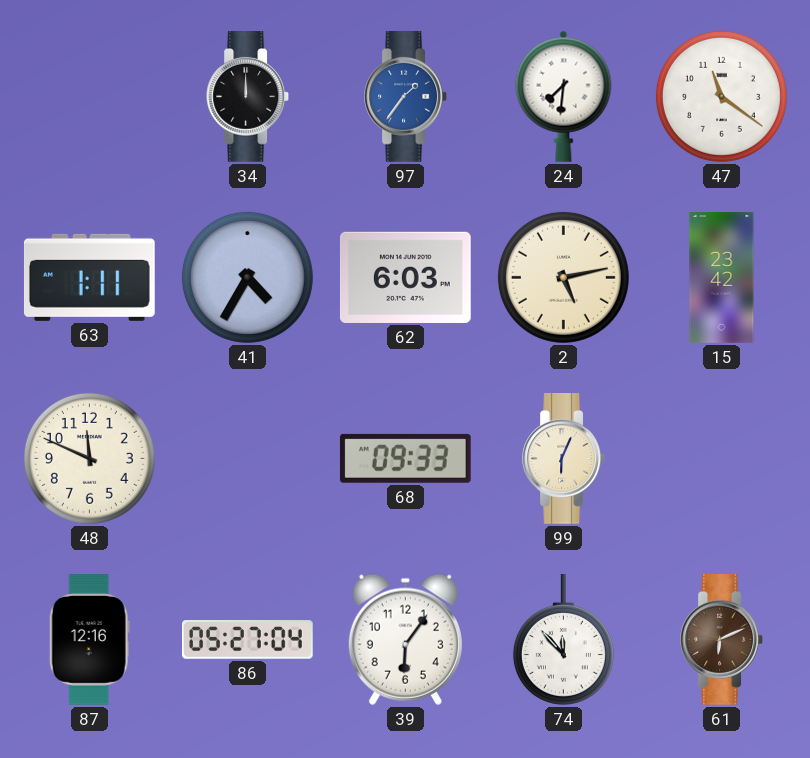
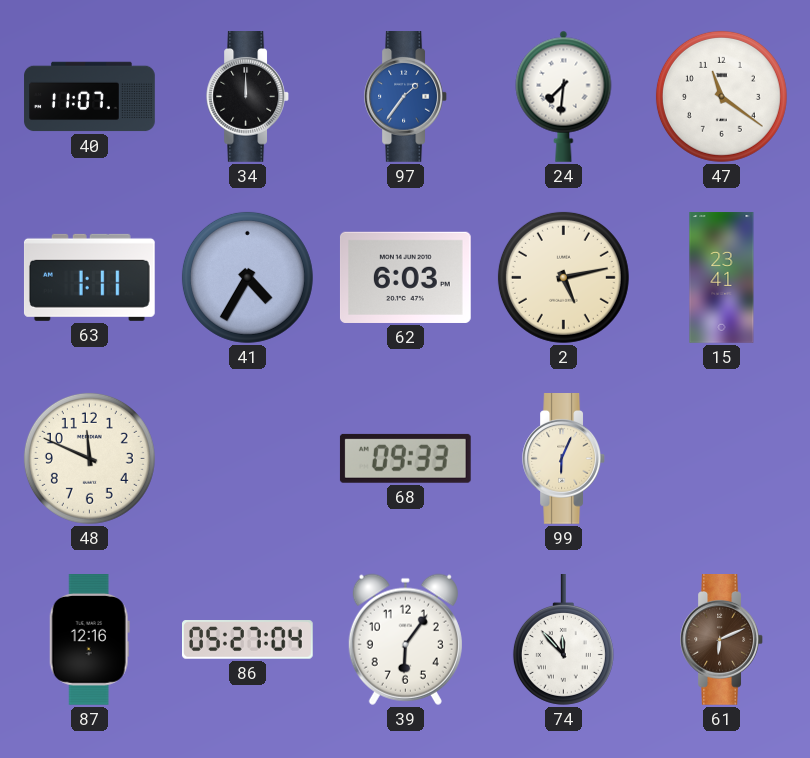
40: none -> 11:07
15: 23:42 -> 23:41
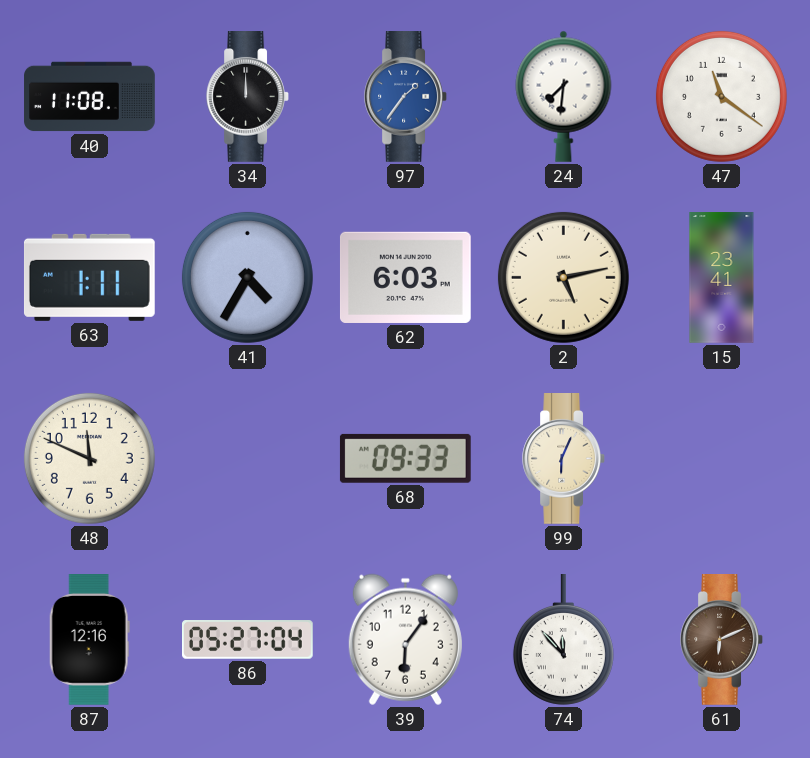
40: 11:07 -> 11:08
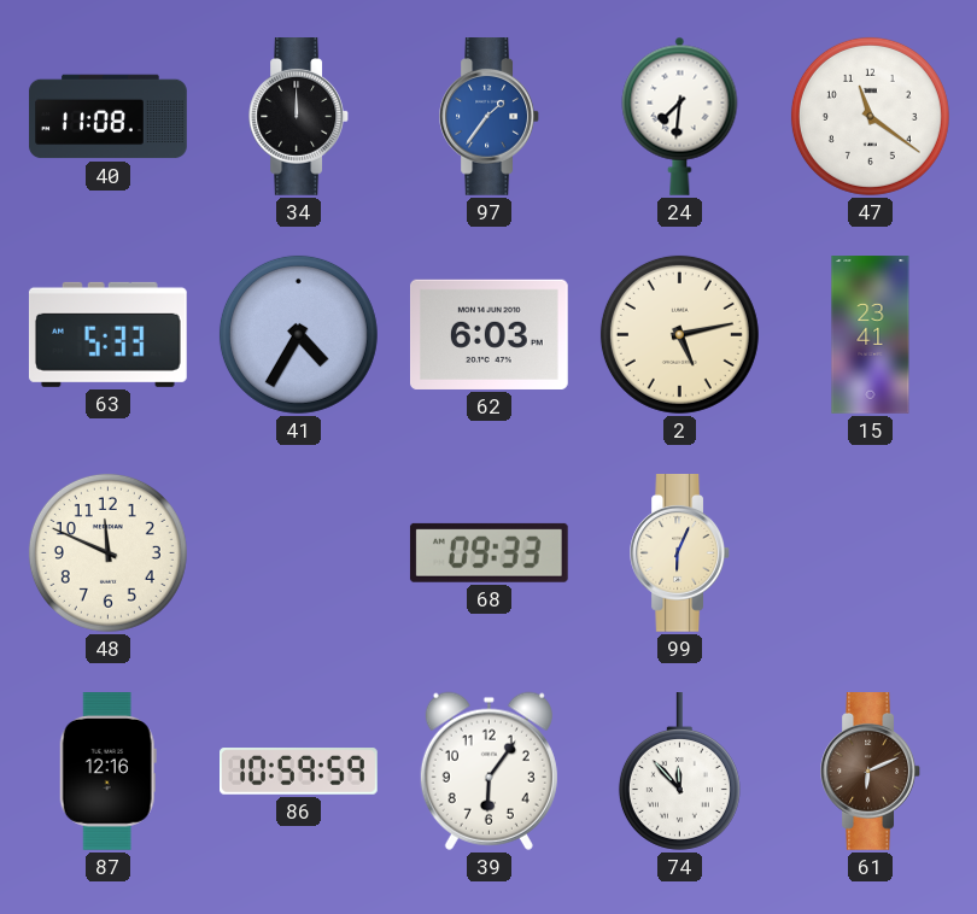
63: 1:11 -> 5:33
86: 05:27 -> 10:59
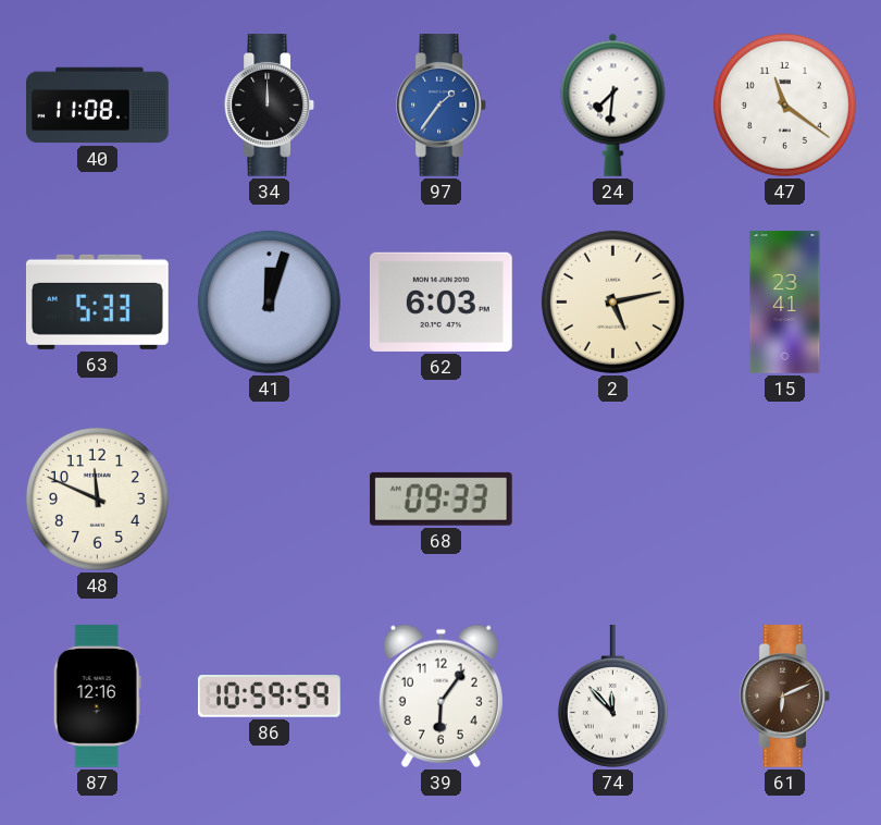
41: 4:35 -> 12:03
99: 6:04 -> none
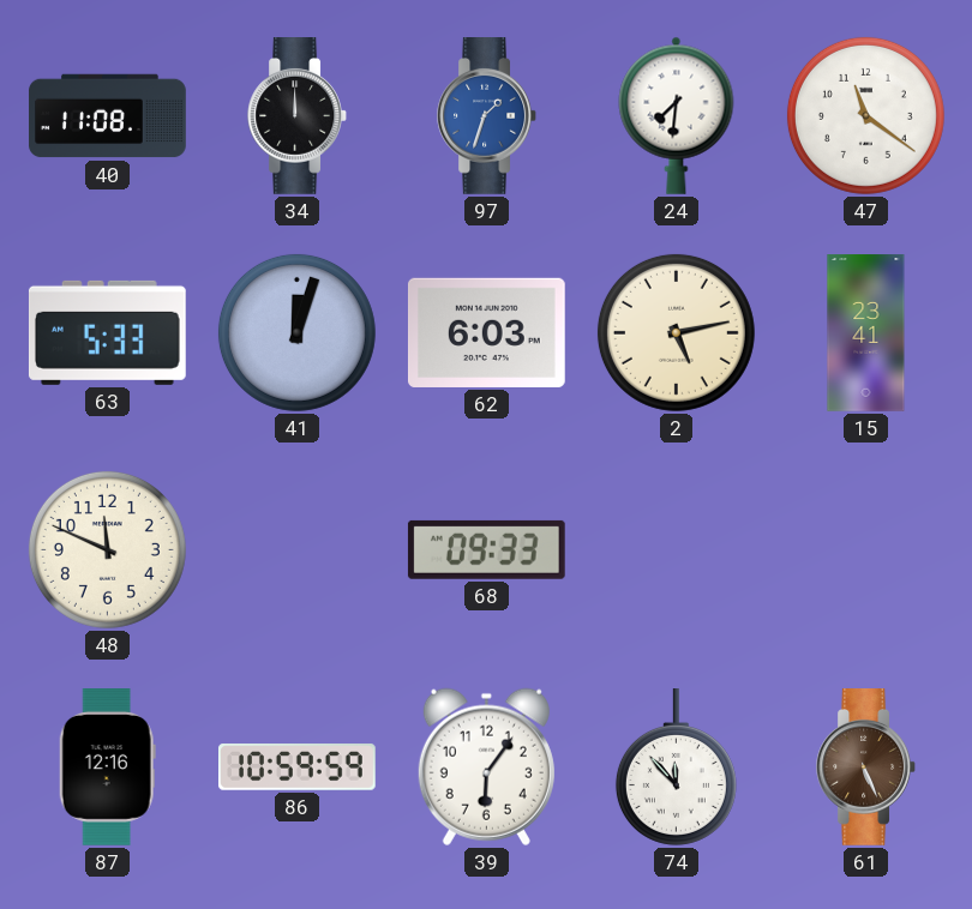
97: 1:36 -> 1:33
61: 6:11 -> 5:26
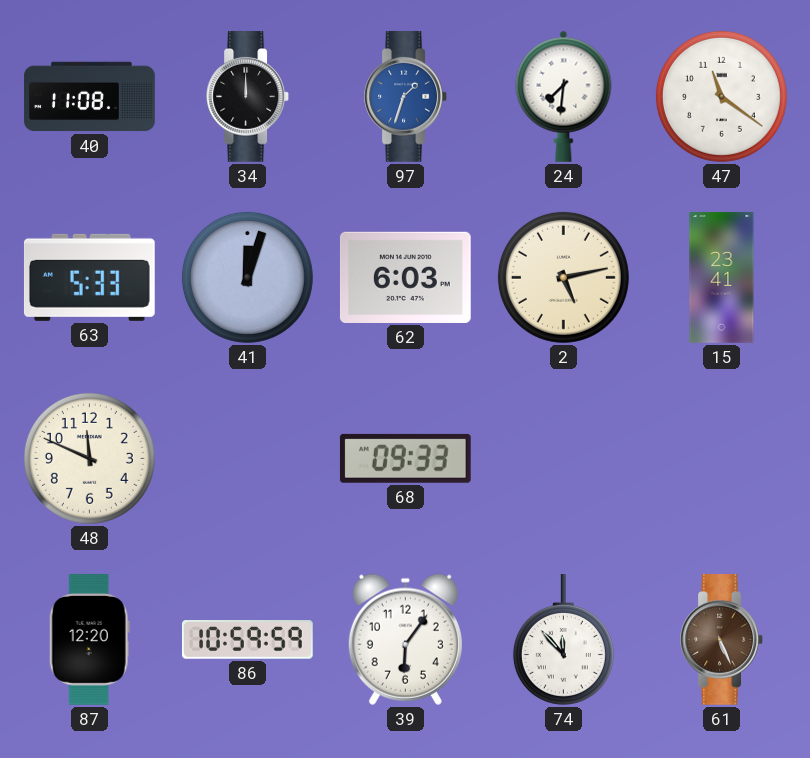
87: 12:16 -> 12:20
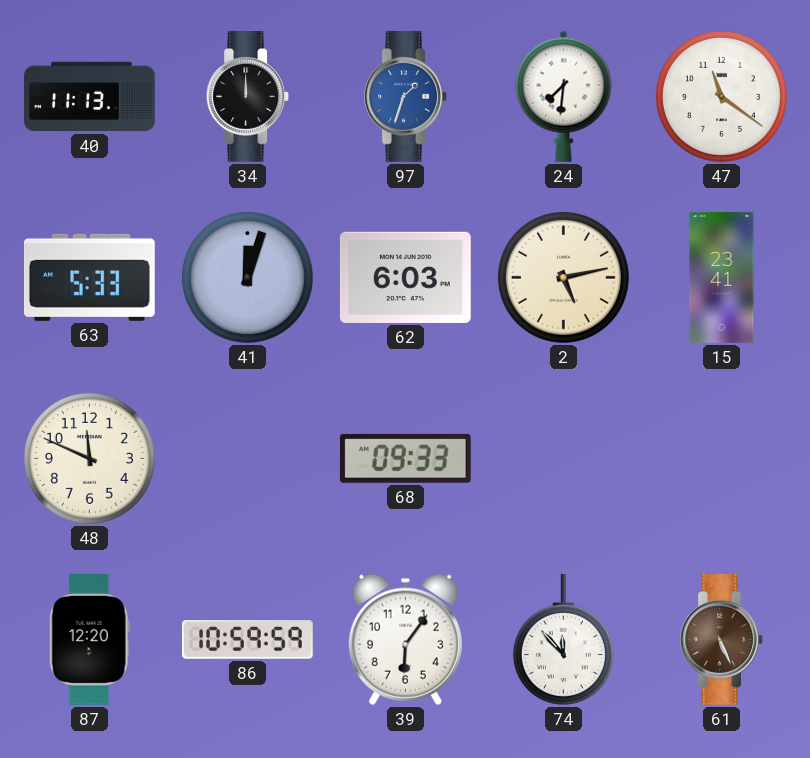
40: 11:08 -> 11:13
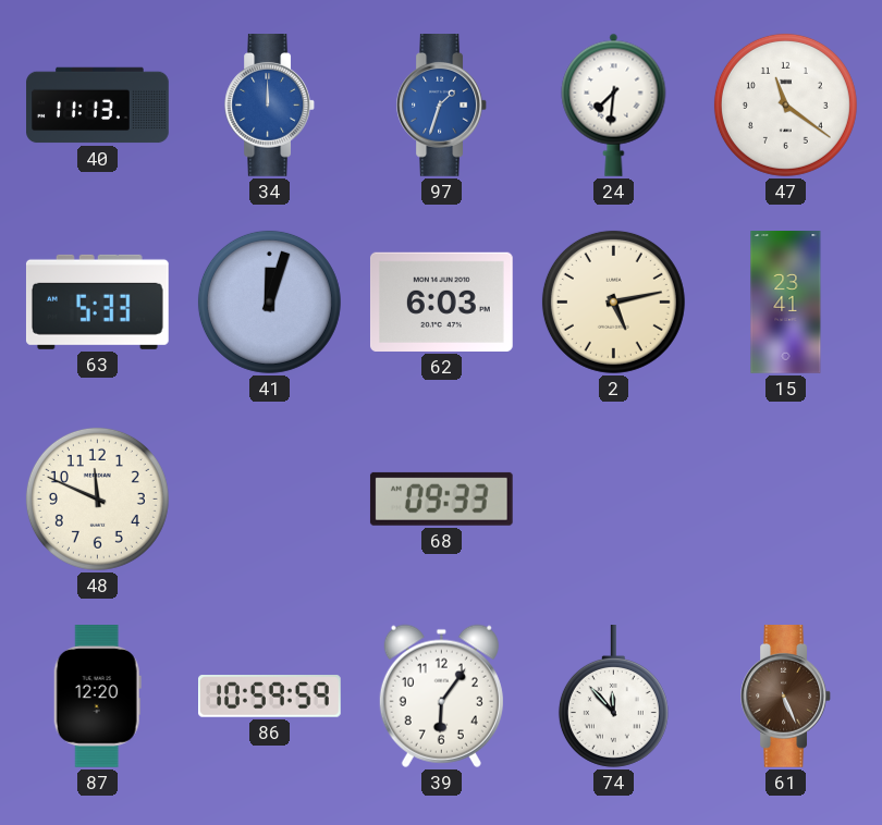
34 dial: black -> blue
